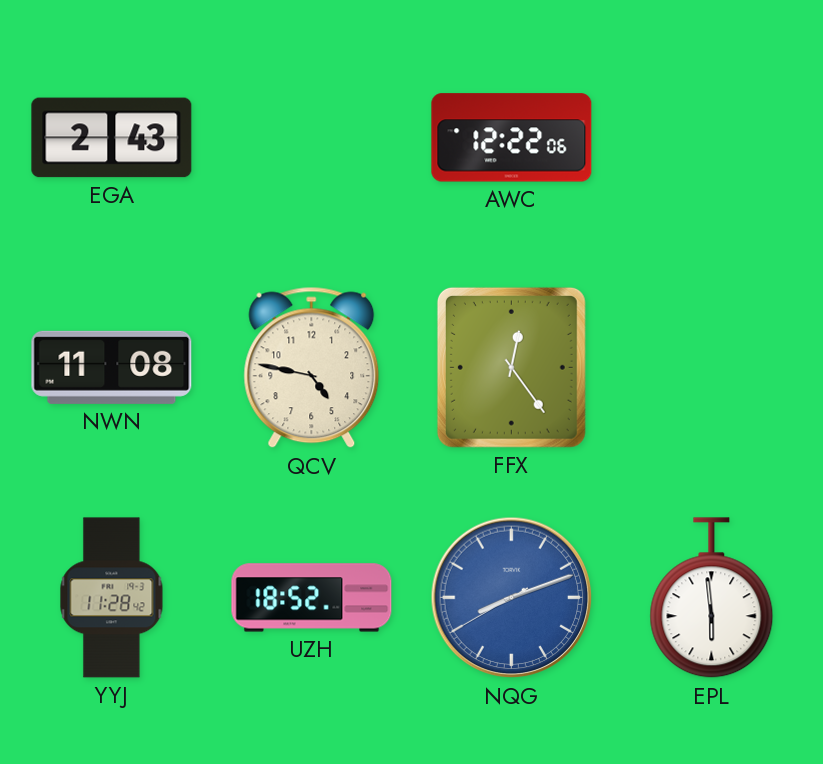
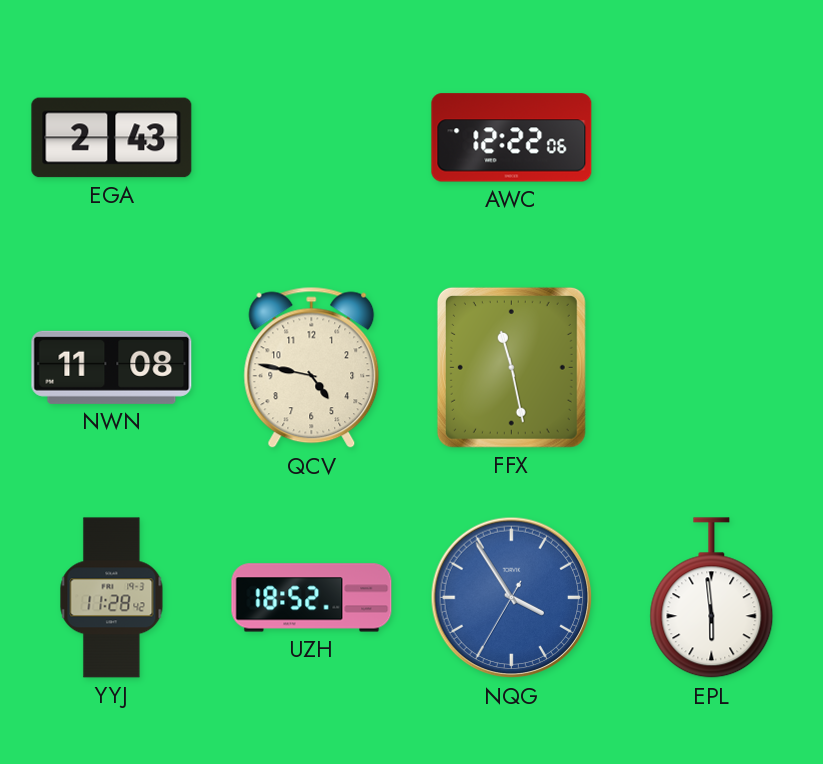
FFX: 12:24 -> 11:28
NQG: 8:11 -> 3:54
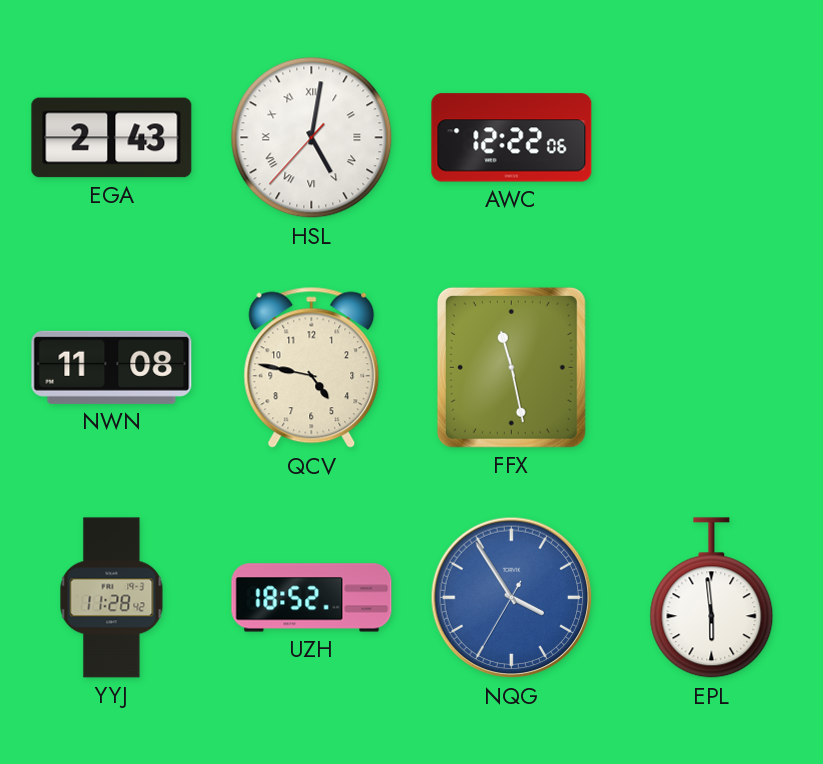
HSL: none -> 5:01
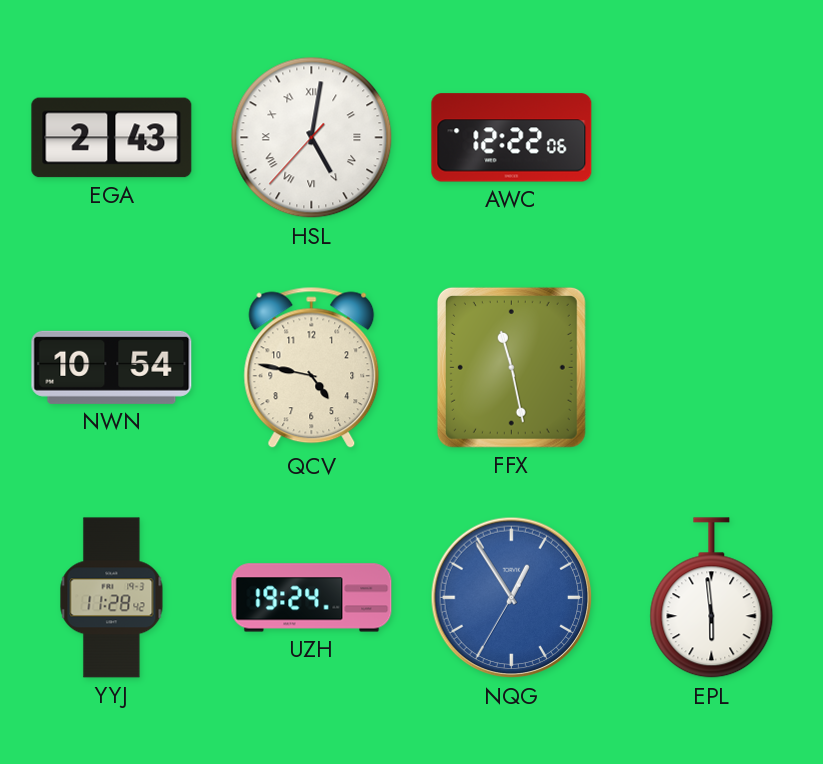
NWN: 11:08 -> 10:54
UZH: 18:52 -> 19:24
NQG: 3:54 -> 12:54
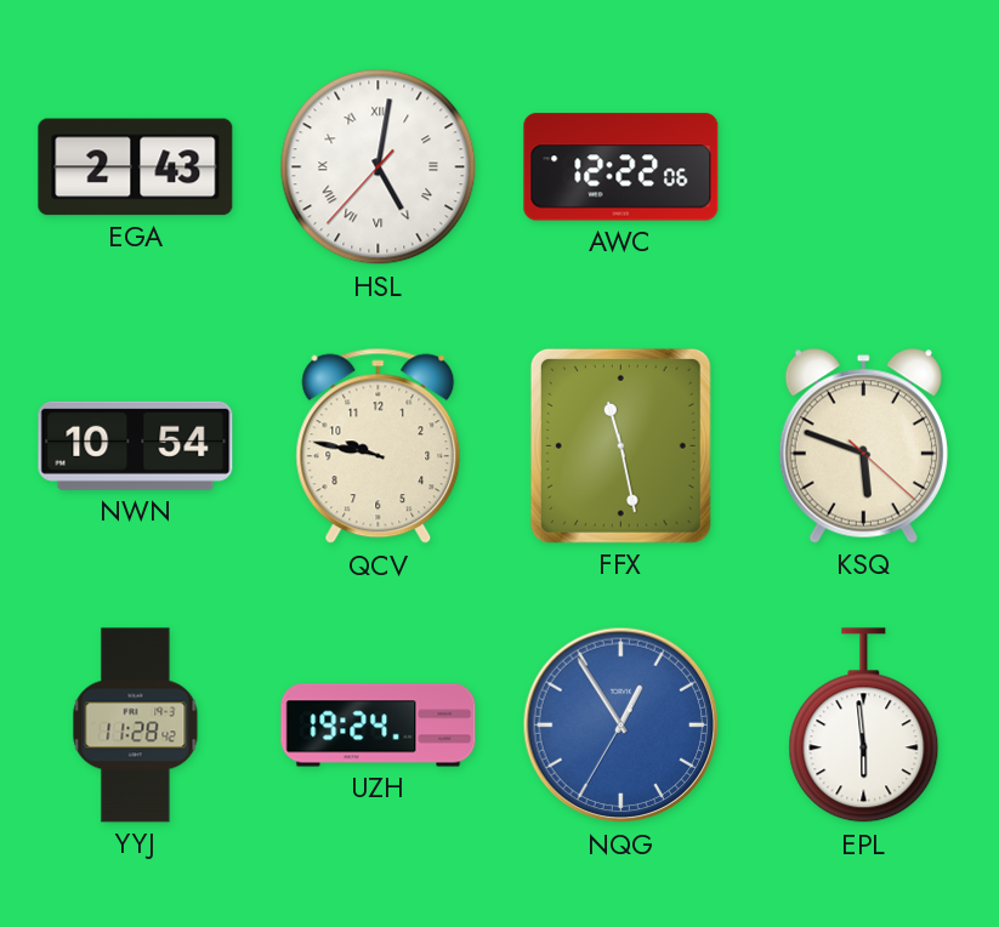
QCV: 4:47 -> 9:47
KSQ: none -> 5:48
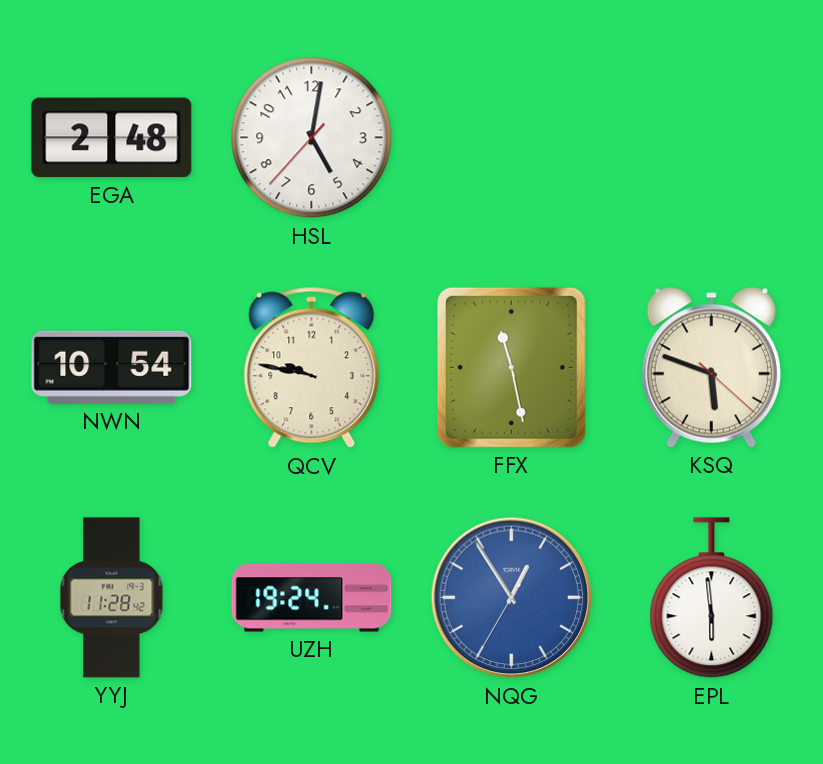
EGA: 2:43 -> 2:48
HSL numerals: Roman -> Arabic
AWC: 12:22 -> none
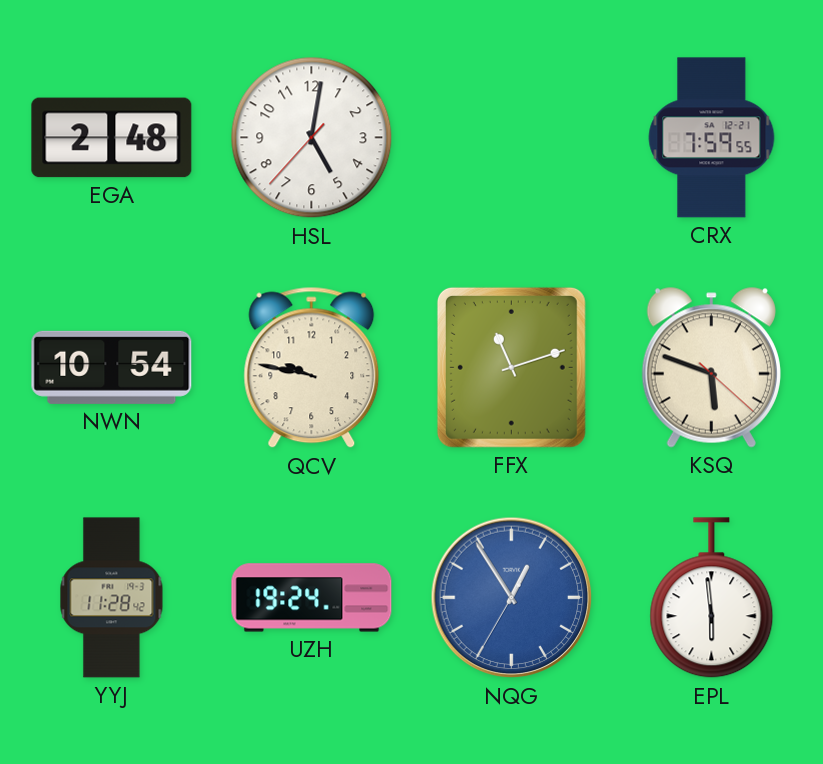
CRX: none -> 7:59
FFX: 11:28 -> 11:12
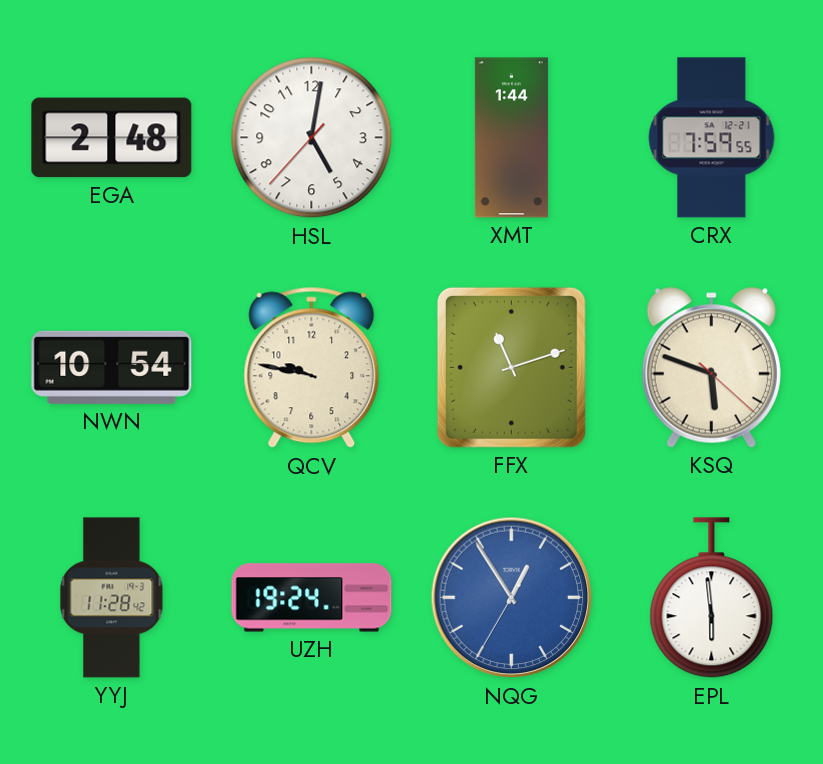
XMT: none -> 1:44
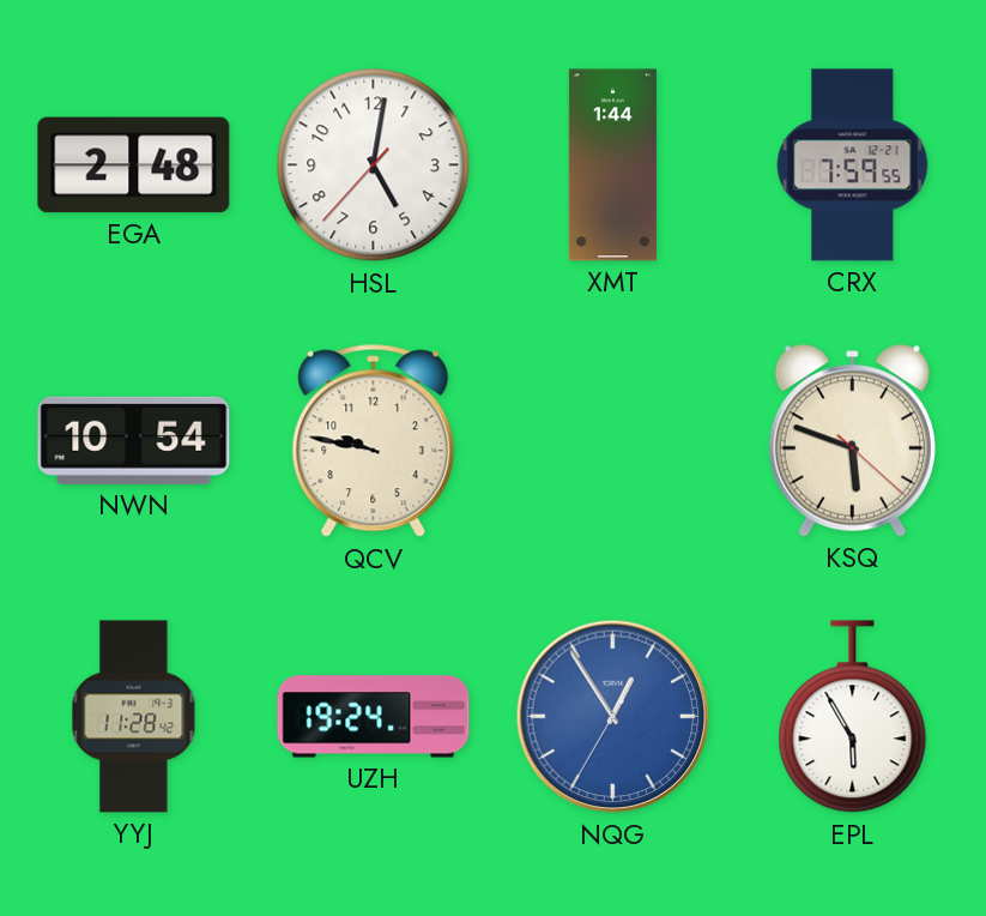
FFX: 11:12 -> none
EPL: 5:59 -> 5:55
